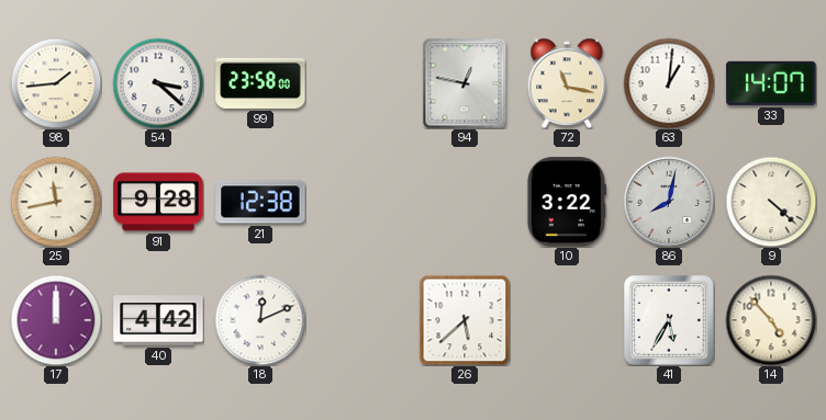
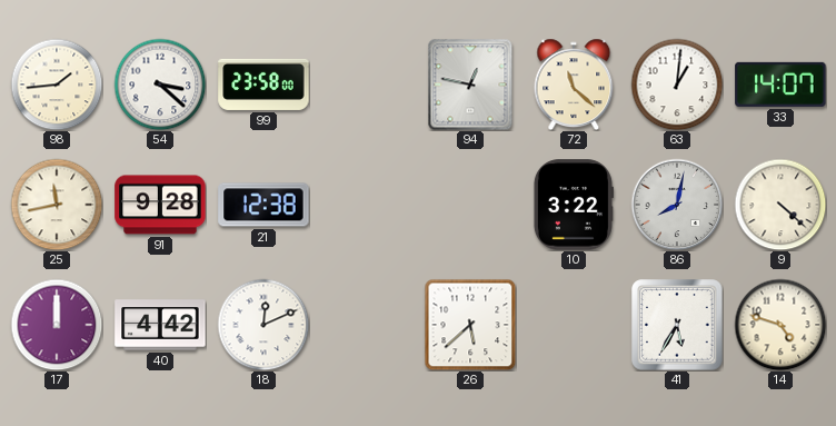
72: 11:17 -> 11:22
14: 4:53 -> 4:48
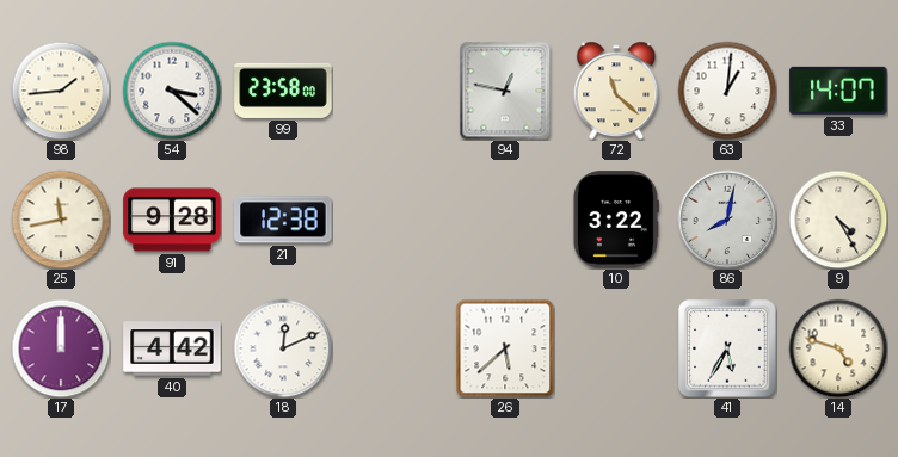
9: 4:22 -> 4:25
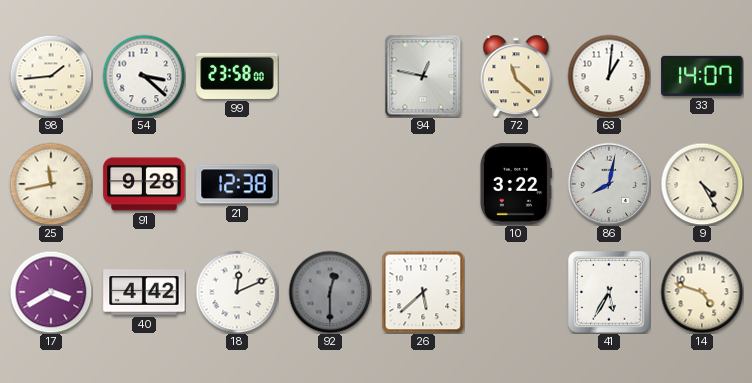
17: 12:00 -> 3:40
92: none -> 12:30
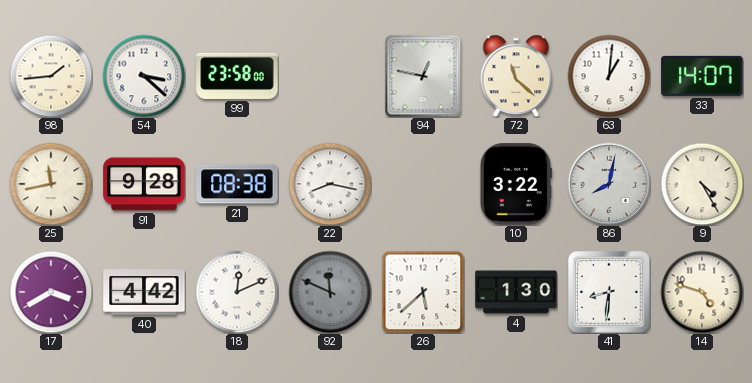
21: 12:38 -> 08:38
22: none -> 8:17
92: 12:30 -> 11:49
4: none -> 1:30
41: 5:35 -> 8:31
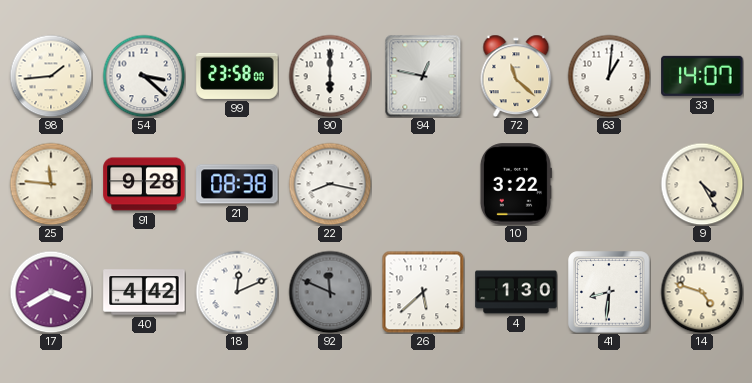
90: none -> 6:00
25: 11:43 -> 11:46
86: 8:02 -> none
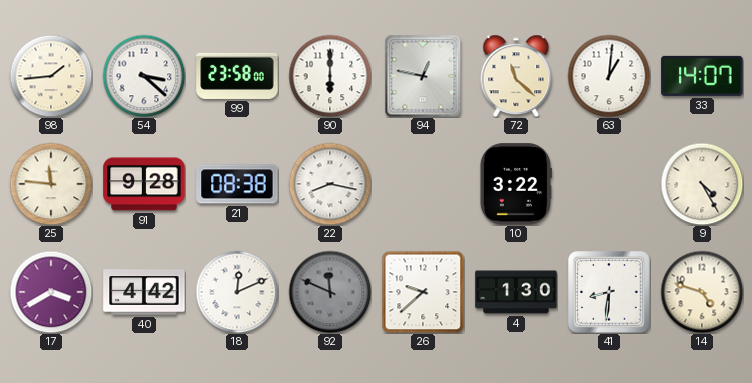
26: 5:38 -> 9:38
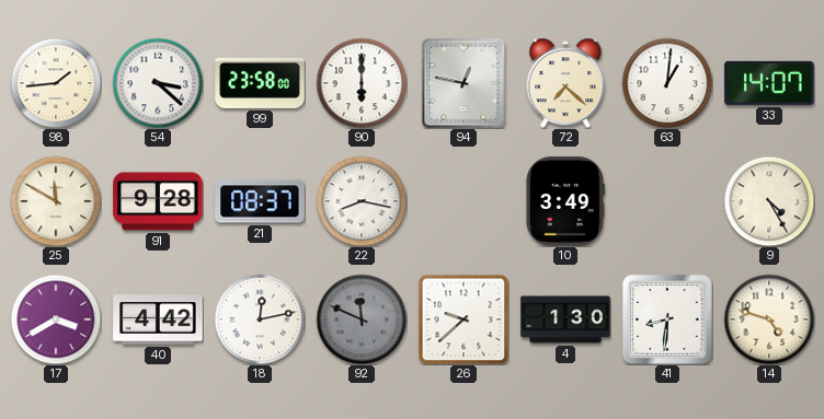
72: 11:22 -> 7:22
25: 11:46 -> 11:50
21: 08:38 -> 08:37
10: 3:22 -> 3:49
18: 12:11 -> 12:13
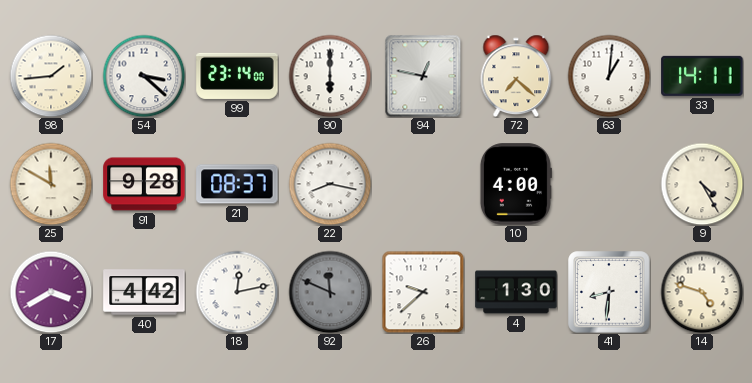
99: 23:58 -> 23:14
33: 14:07 -> 14:11
10: 3:49 -> 4:00
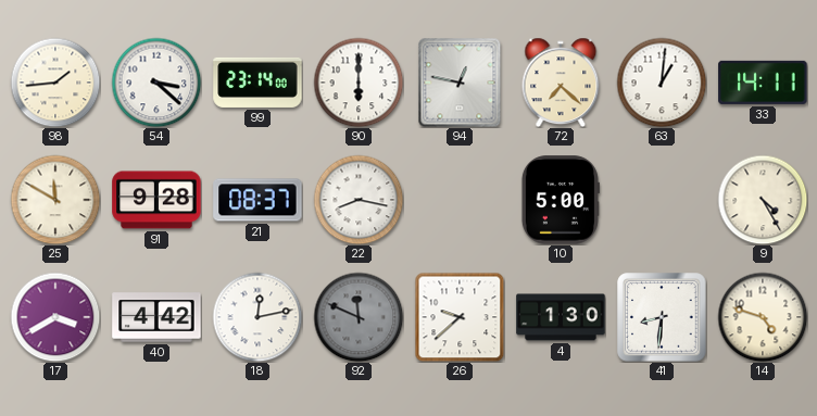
10: 4:00 -> 5:00
